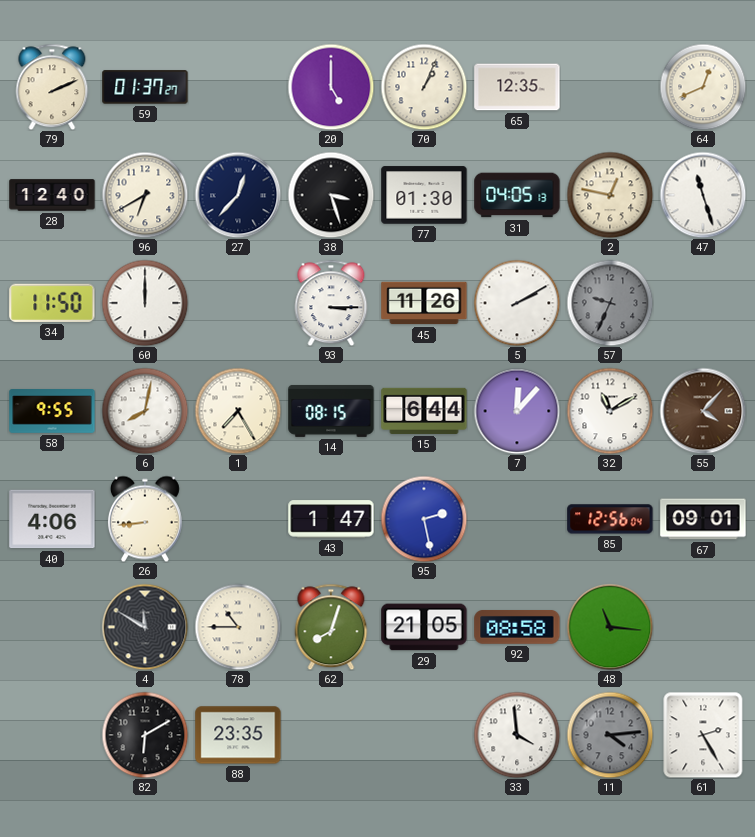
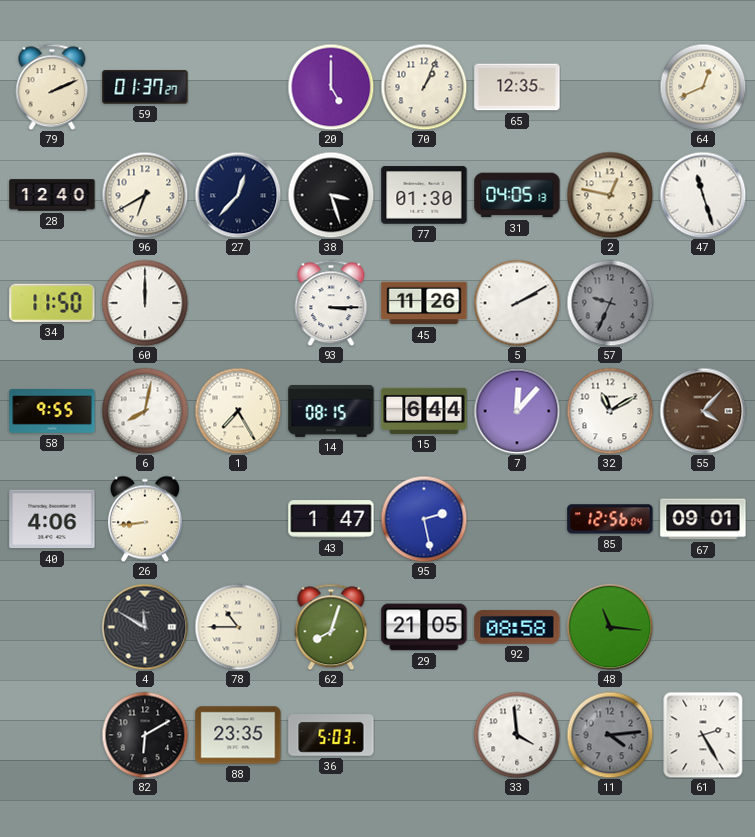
36: none -> 5:03
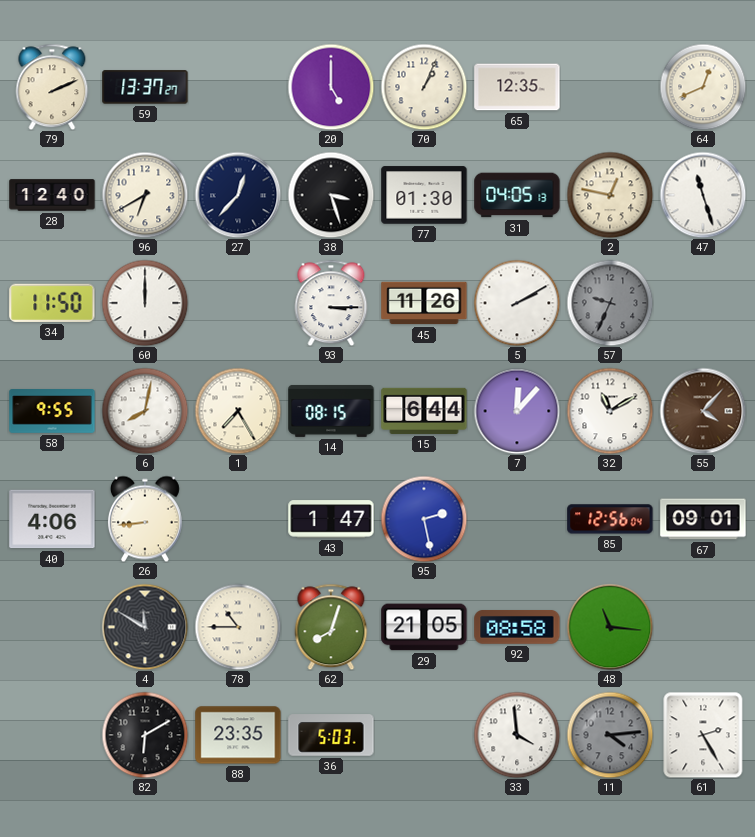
59: 01:37 -> 13:37
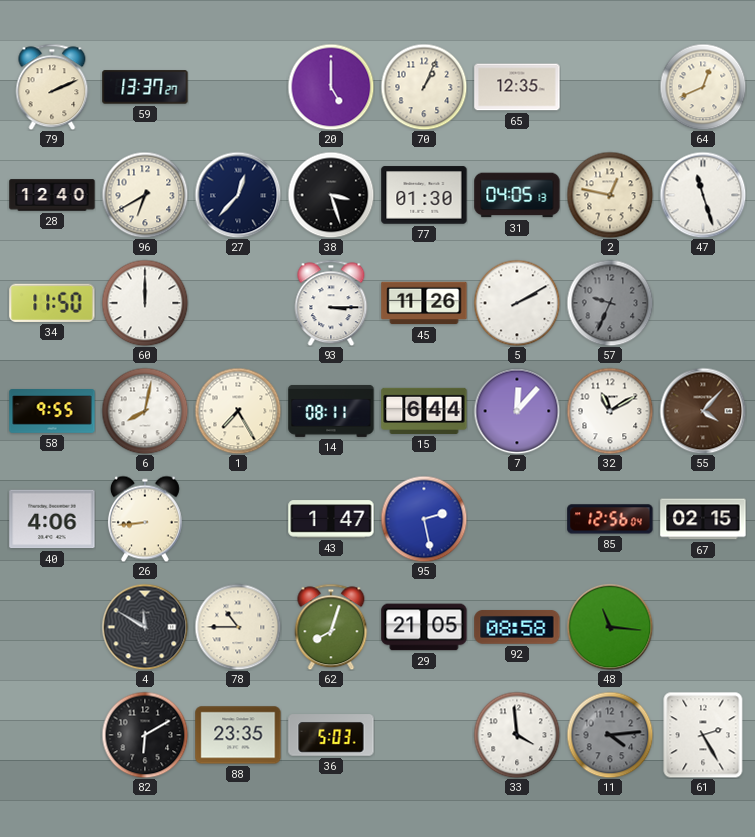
14: 08:15 -> 08:11
67: 09:01 -> 02:15
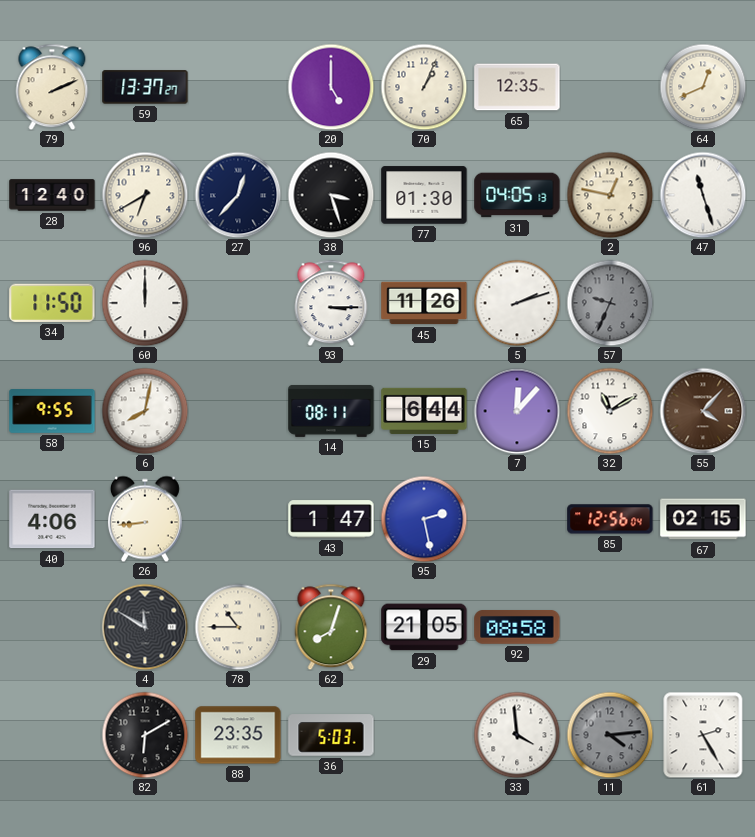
5: 2:10 -> 2:12
1: 7:25 -> none
48: 11:16 -> none
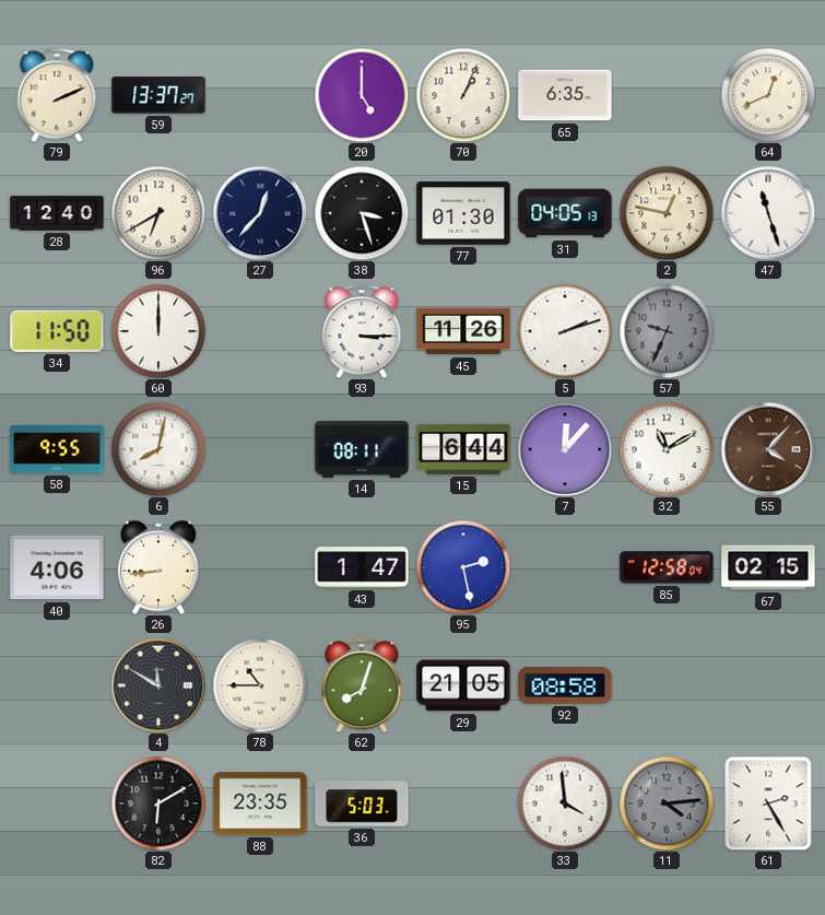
65: 12:35 -> 6:35
85: 12:56 -> 12:58
